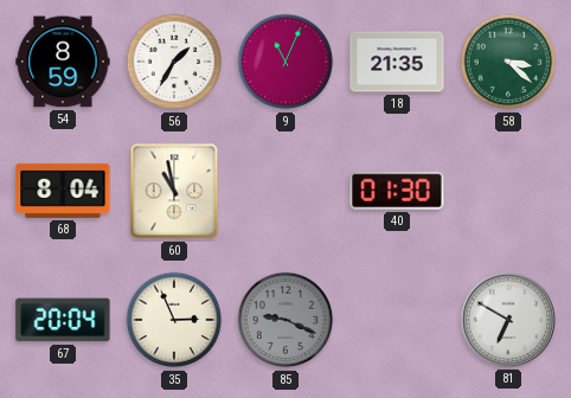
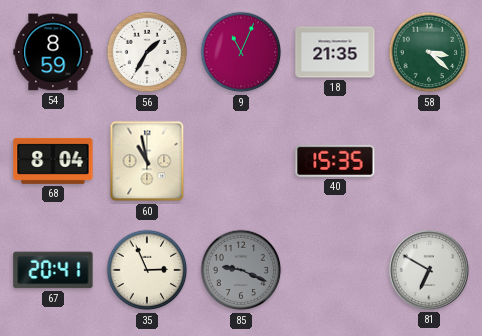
40: 01:30 -> 15:35
67: 20:04 -> 20:41
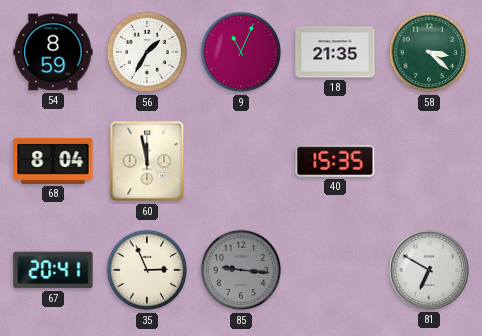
60: 10:58 -> 11:58
85: 9:19 -> 9:16
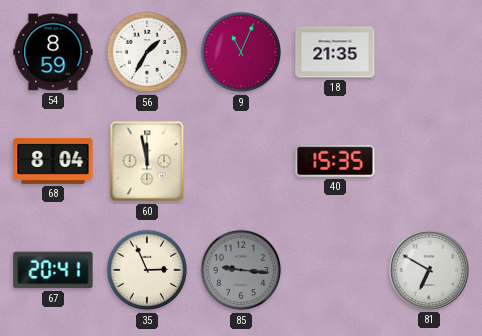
58: 3:22 -> none
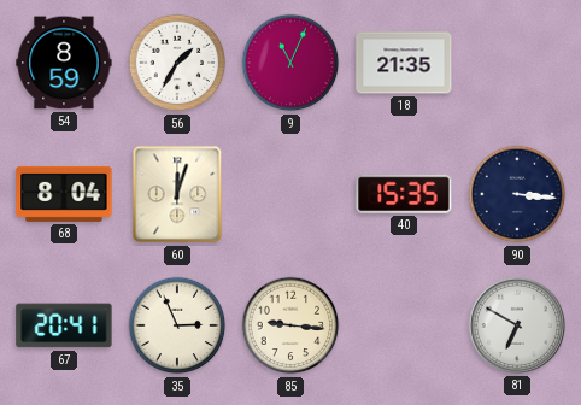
60: 11:58 -> 12:03
90: none -> 3:16
85 dial: grey -> cream
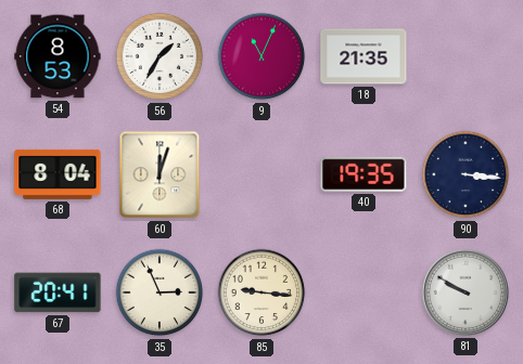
54: 8:59 -> 8:53
40: 15:35 -> 19:35
81: 6:50 -> 9:50
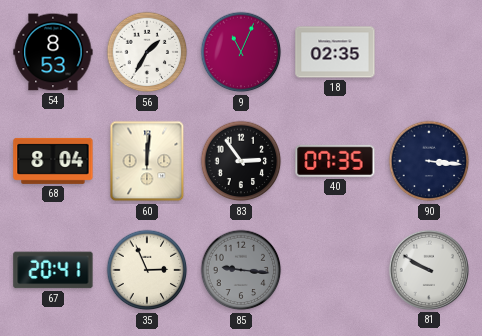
18: 21:35 -> 02:35
60: 12:03 -> 12:01
83: none -> 2:54
40: 19:35 -> 07:35
85 dial: cream -> grey
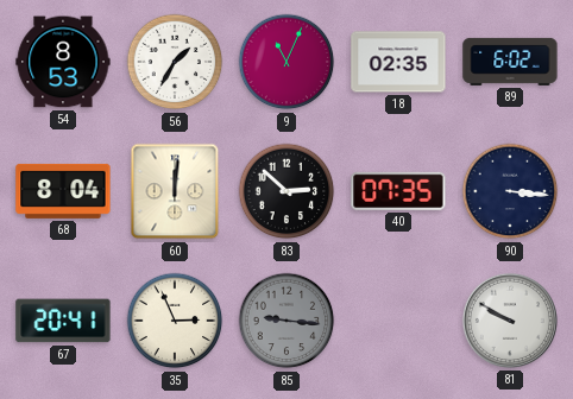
89: none -> 6:02
83: 2:54 -> 2:52
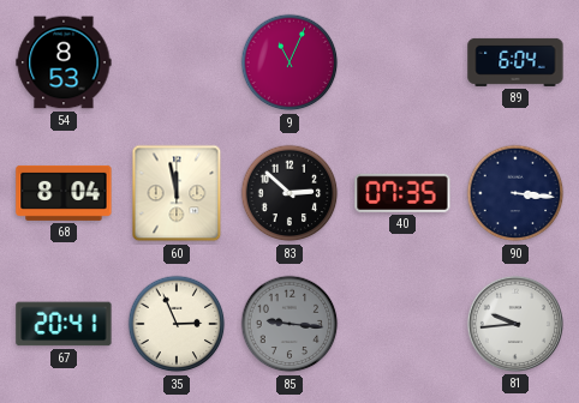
56: 1:35 -> none
18: 02:35 -> none
89: 6:02 -> 6:04
60: 12:01 -> 11:58
81: 9:50 -> 9:44
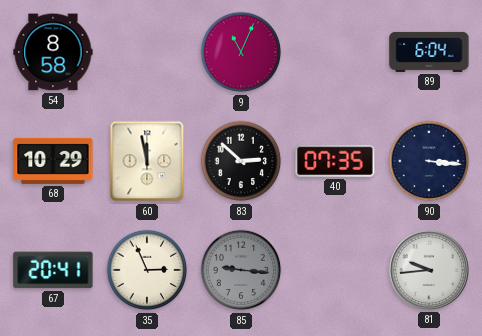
54: 8:53 -> 8:58
68: 8:04 -> 10:29
